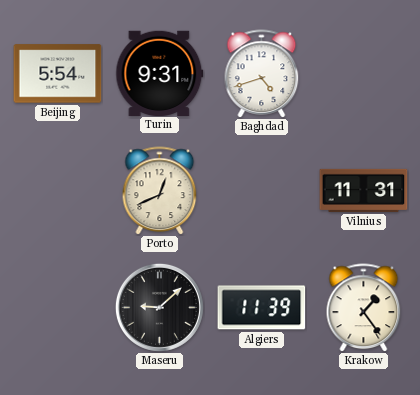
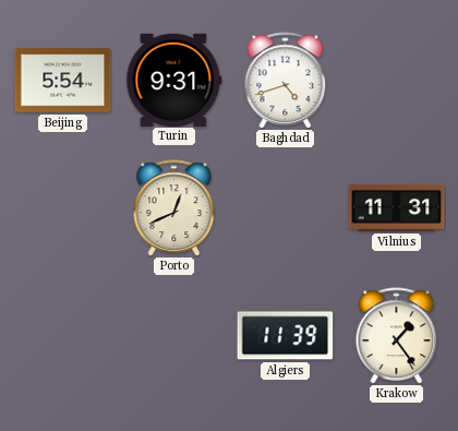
Maseru: 9:08 -> none
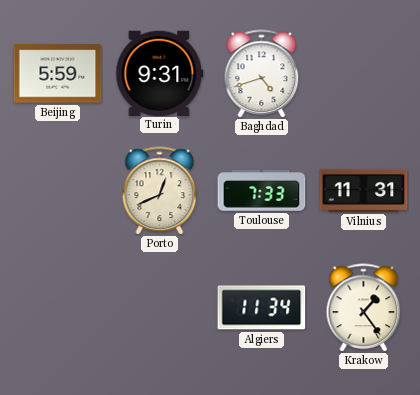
Beijing: 5:54 -> 5:59
Toulouse: none -> 7:33
Algiers: 11:39 -> 11:34
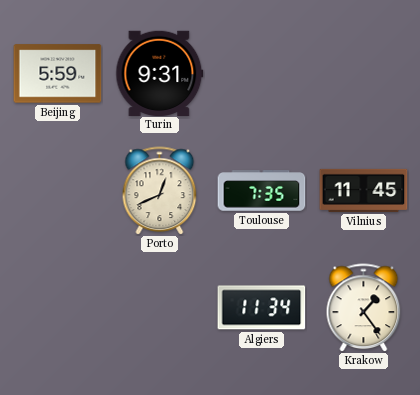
Baghdad: 4:42 -> none
Toulouse: 7:33 -> 7:35
Vilnius: 11:31 -> 11:45
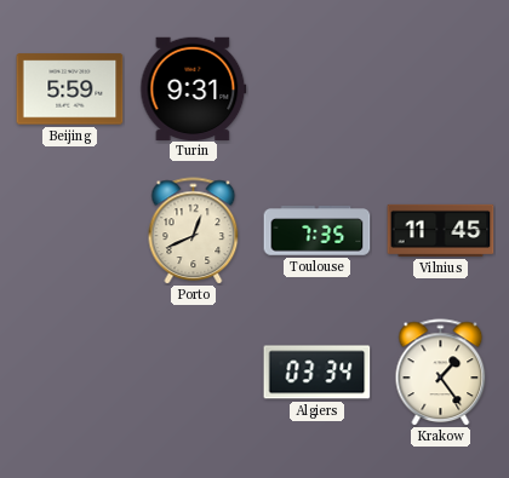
Algiers: 11:34 -> 03:34
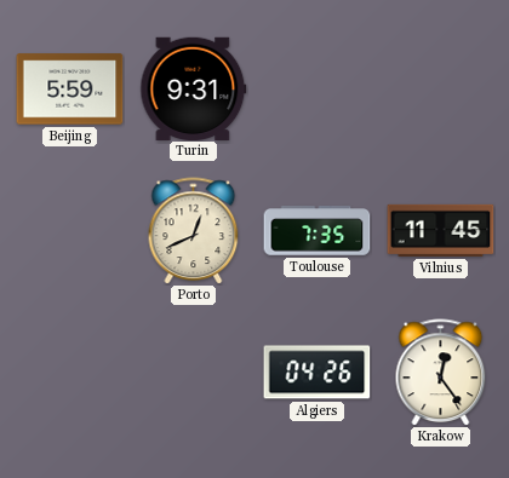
Algiers: 03:34 -> 04:26
Krakow: 1:24 -> 12:24
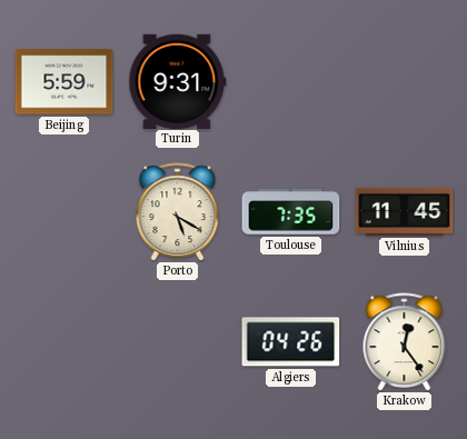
Porto: 12:41 -> 5:20
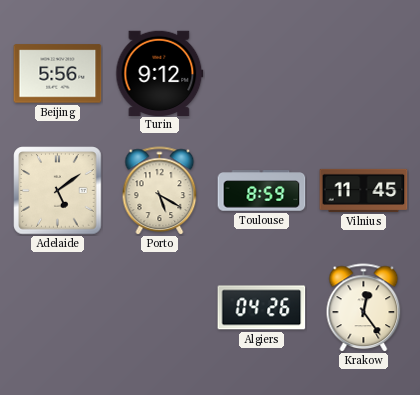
Beijing: 5:59 -> 5:56
Turin: 9:31 -> 9:12
Adelaide: none -> 5:09
Toulouse: 7:35 -> 8:59
